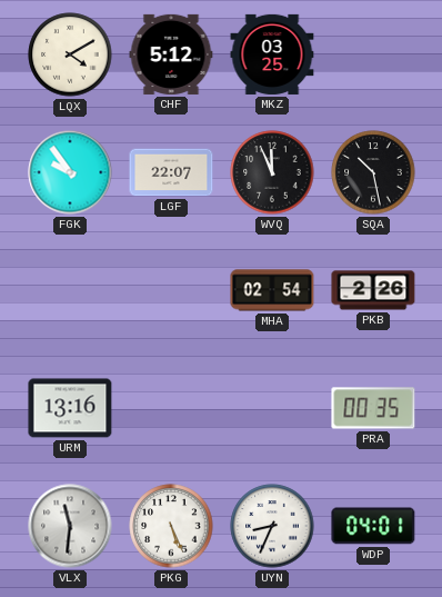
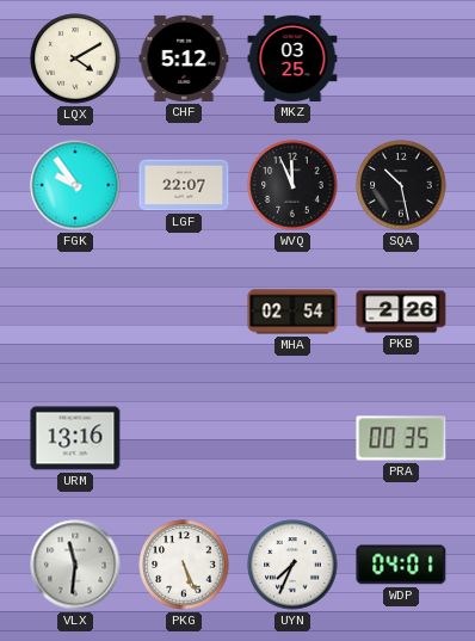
UYN: 8:34 -> 7:34
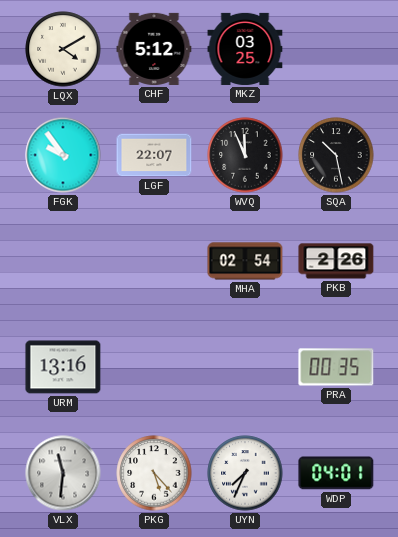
PKG: 5:26 -> 5:23
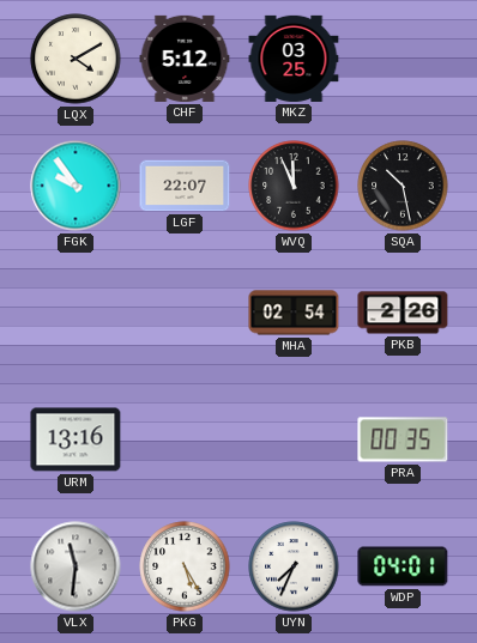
PKG: 5:23 -> 5:25
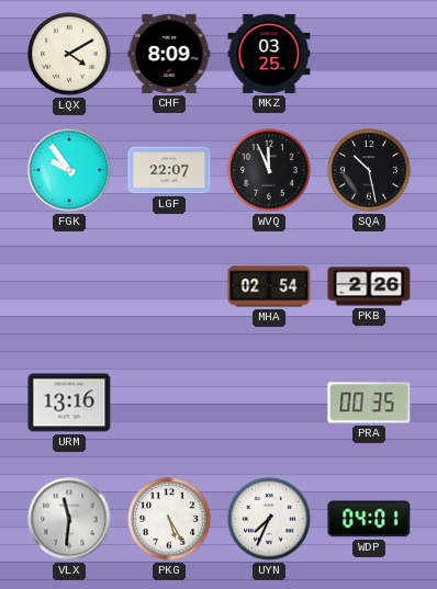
CHF: 5:12 -> 8:09
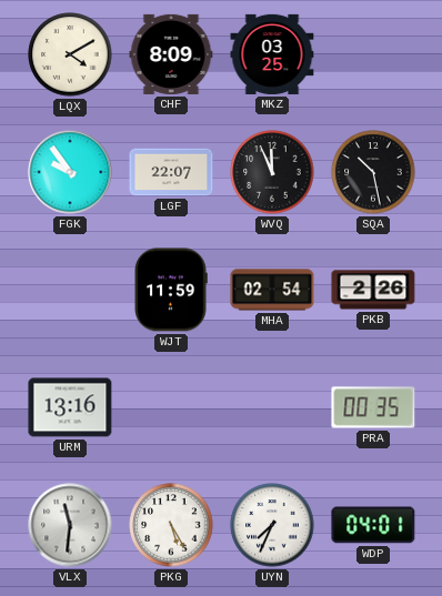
WJT: none -> 11:59
